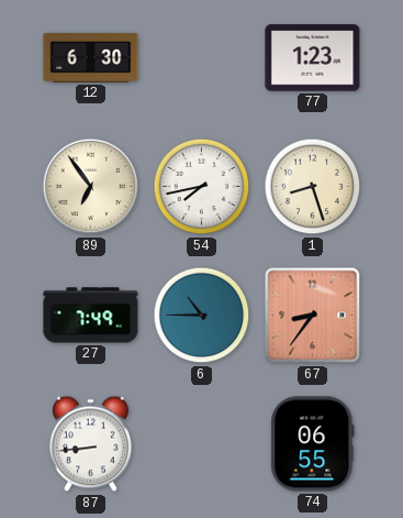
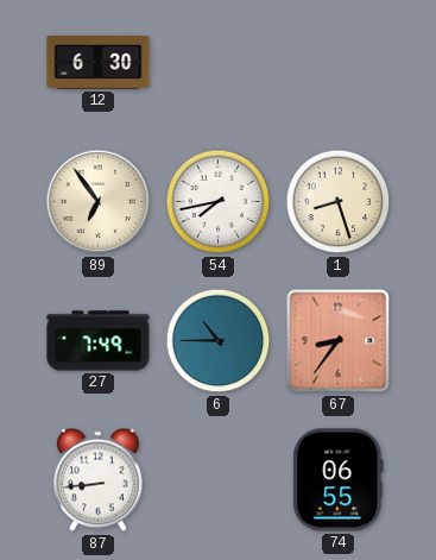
77: 1:23 -> none
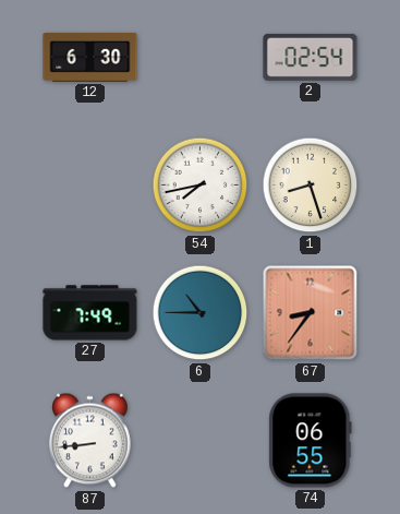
2: none -> 02:54
89: 6:54 -> none
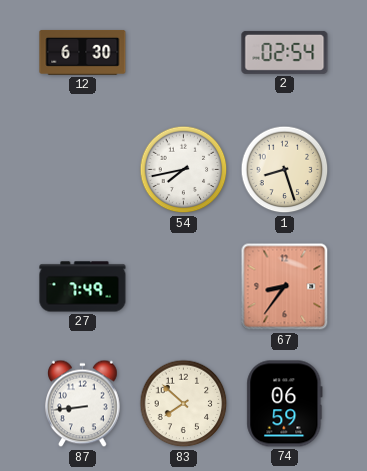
6: 10:45 -> none
83: none -> 7:52
74: 06:55 -> 06:59
